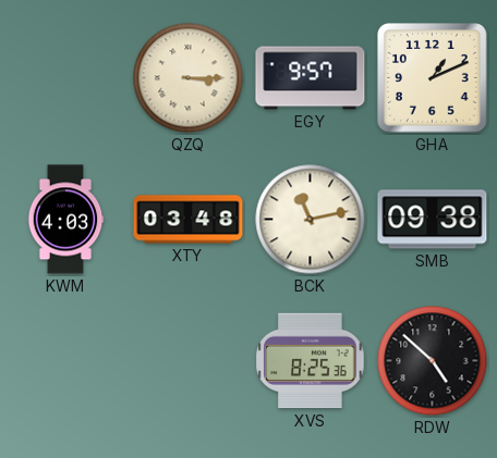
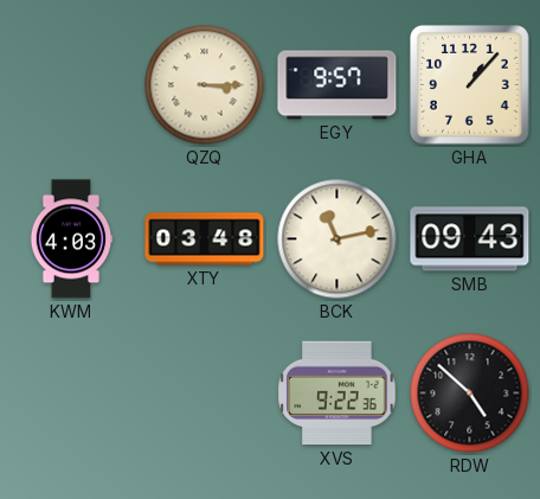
GHA: 1:11 -> 1:07
SMB: 09:38 -> 09:43
XVS: 8:25 -> 9:22
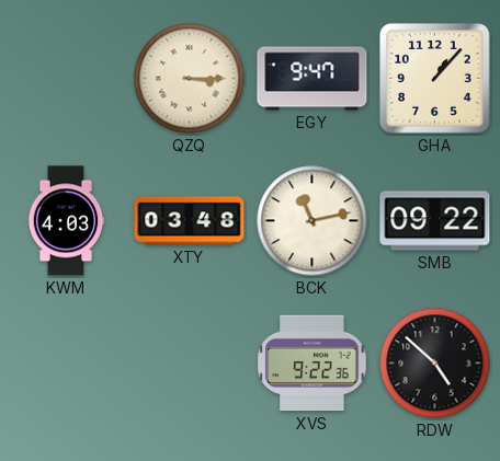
EGY: 9:57 -> 9:47
SMB: 09:43 -> 09:22
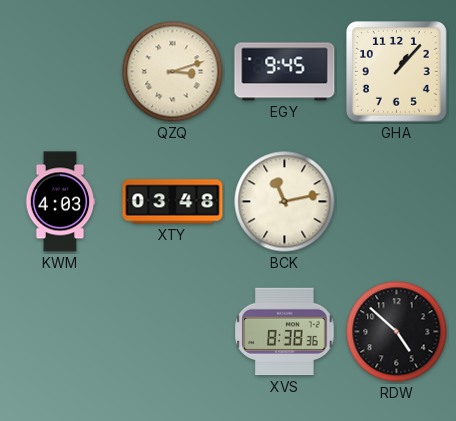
QZQ: 3:15 -> 3:12
EGY: 9:47 -> 9:45
SMB: 09:22 -> none
XVS: 9:22 -> 8:38
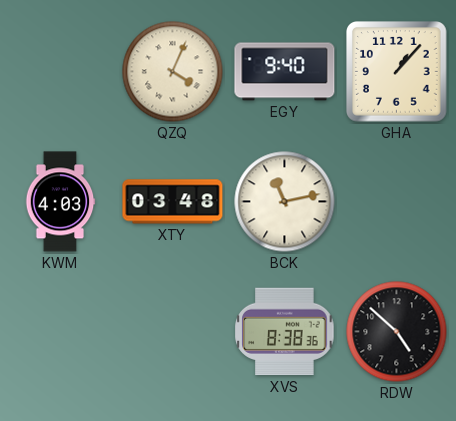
QZQ: 3:12 -> 4:04
EGY: 9:45 -> 9:40
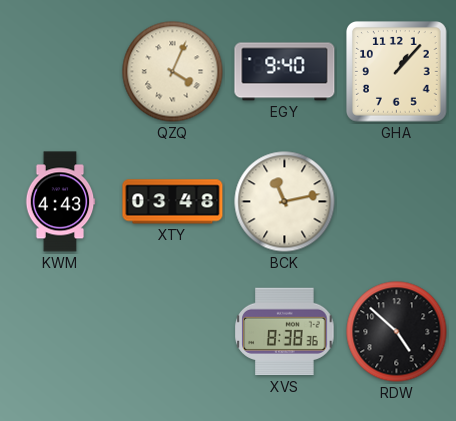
KWM: 4:03 -> 4:43
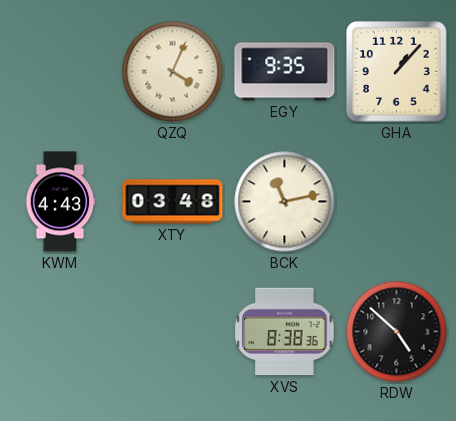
EGY: 9:40 -> 9:35
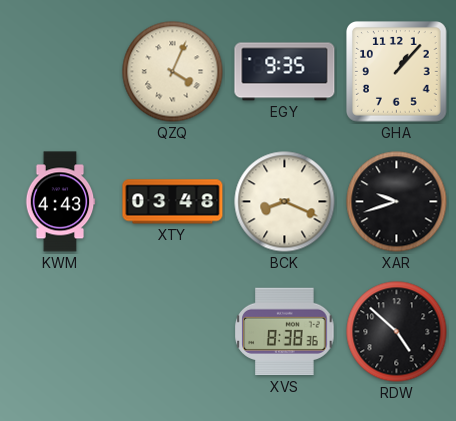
BCK: 11:13 -> 8:19
XAR: none -> 9:42
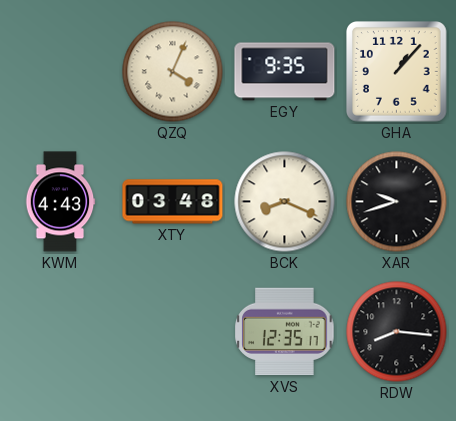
XVS: 8:38 -> 12:35
RDW: 4:52 -> 8:16
